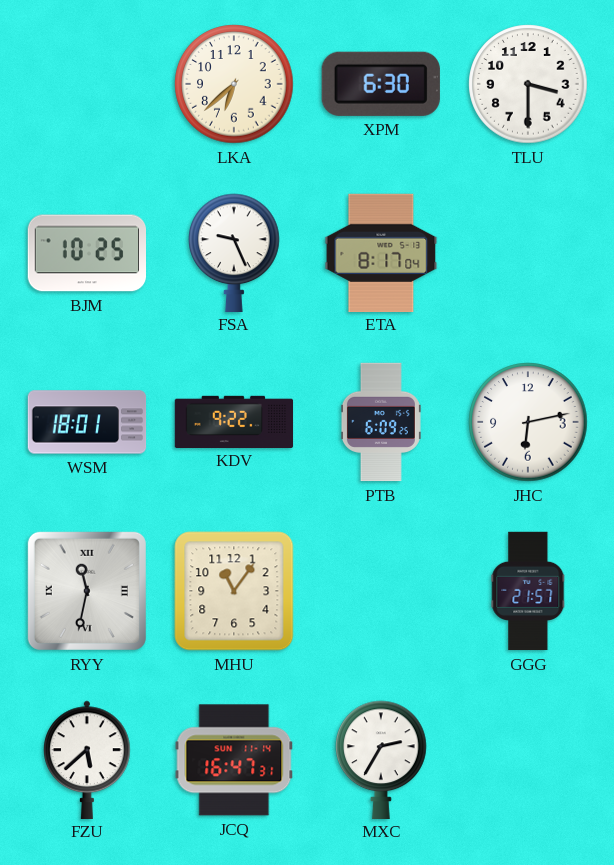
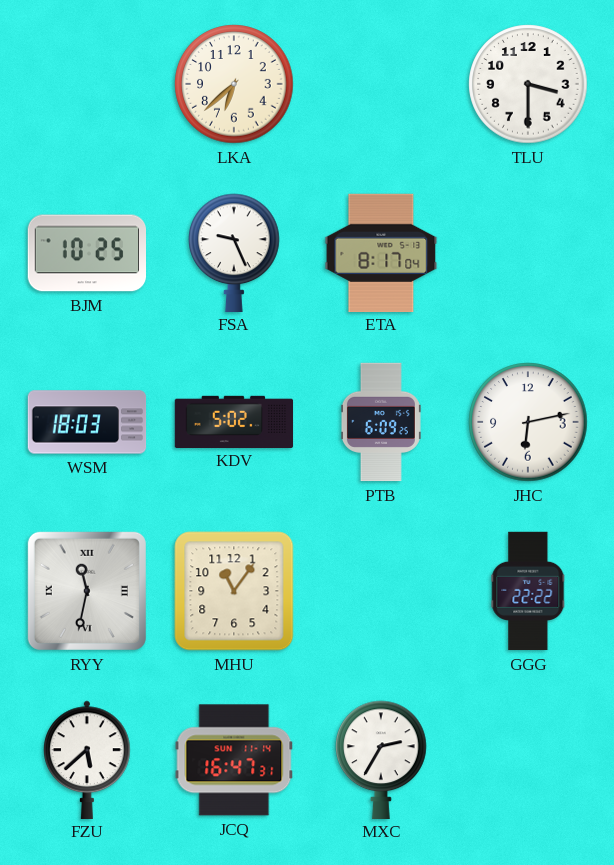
XPM: 6:30 -> none
WSM: 18:01 -> 18:03
KDV: 9:22 -> 5:02
GGG: 21:57 -> 22:22
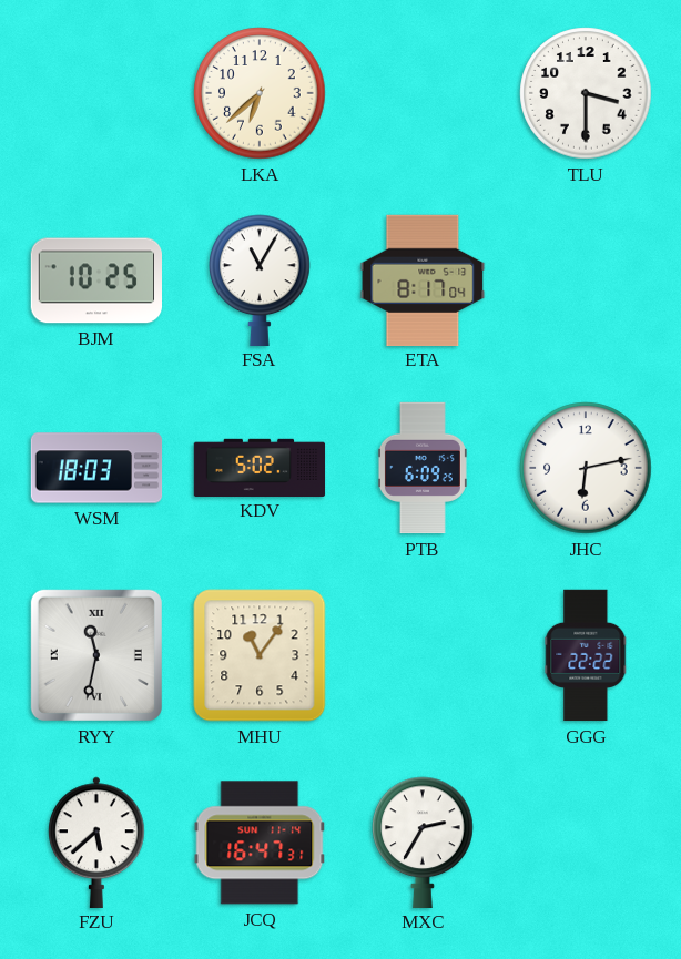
FSA: 9:26 -> 11:05
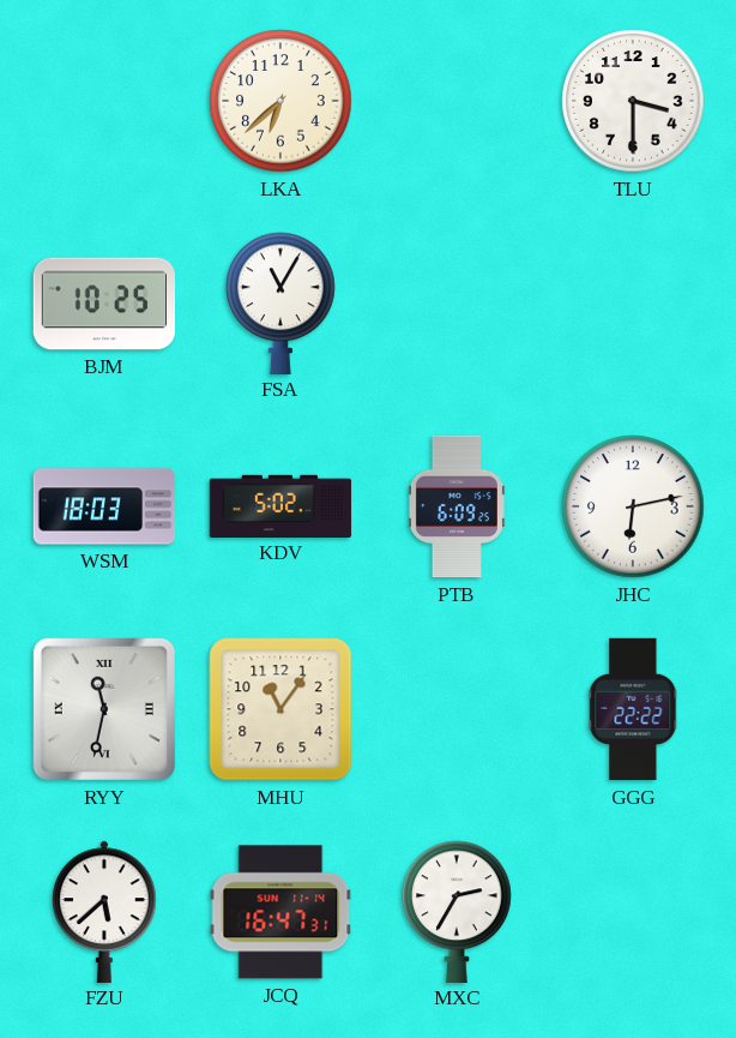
ETA: 8:17 -> none
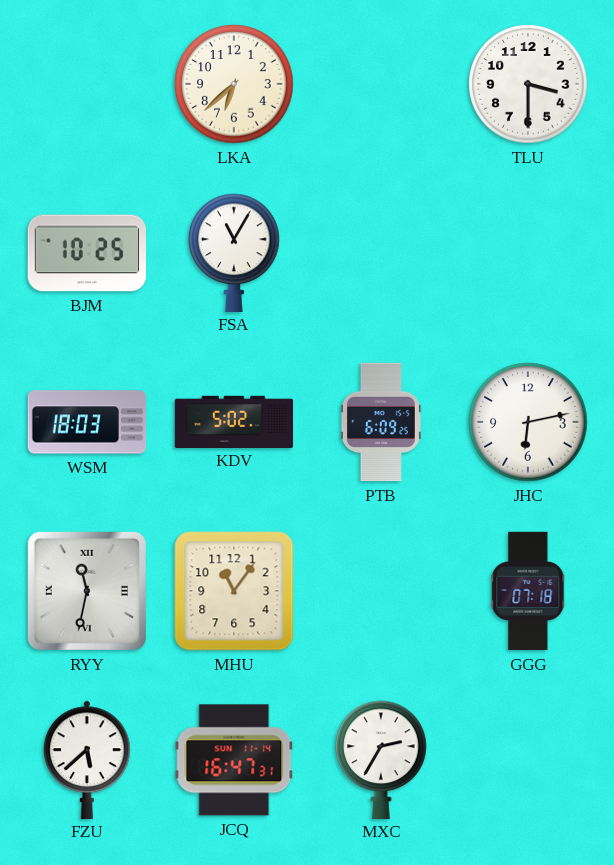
GGG: 22:22 -> 07:18
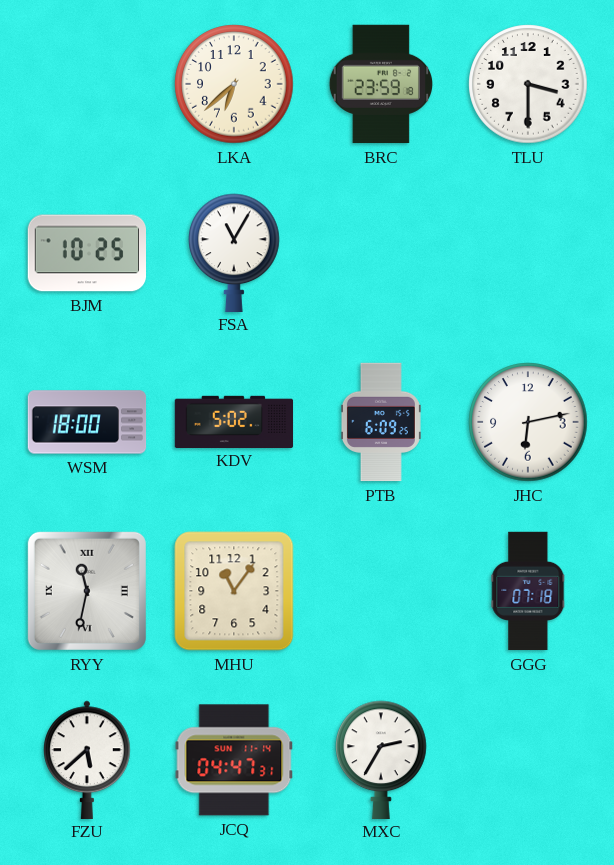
BRC: none -> 23:59
WSM: 18:03 -> 18:00
JCQ: 16:47 -> 04:47
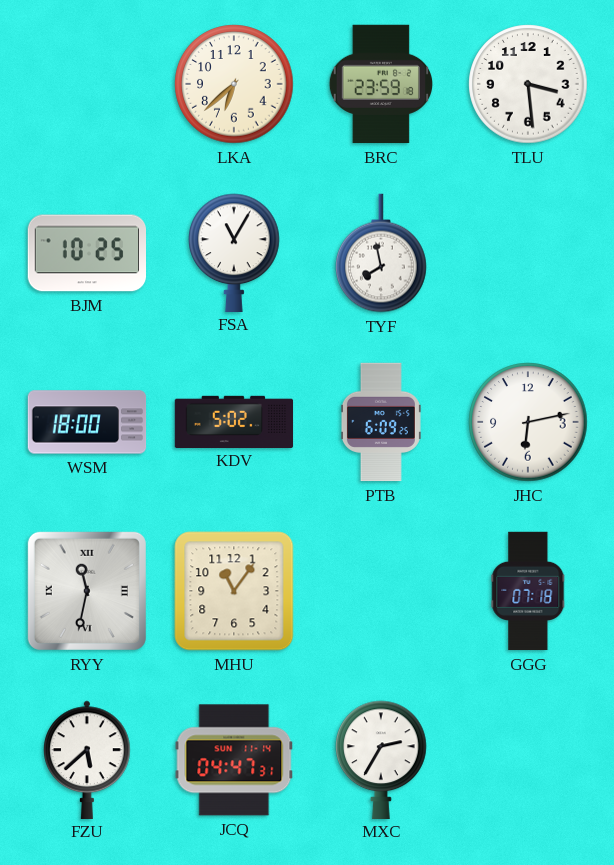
TLU: 3:30 -> 3:29
TYF: none -> 7:58
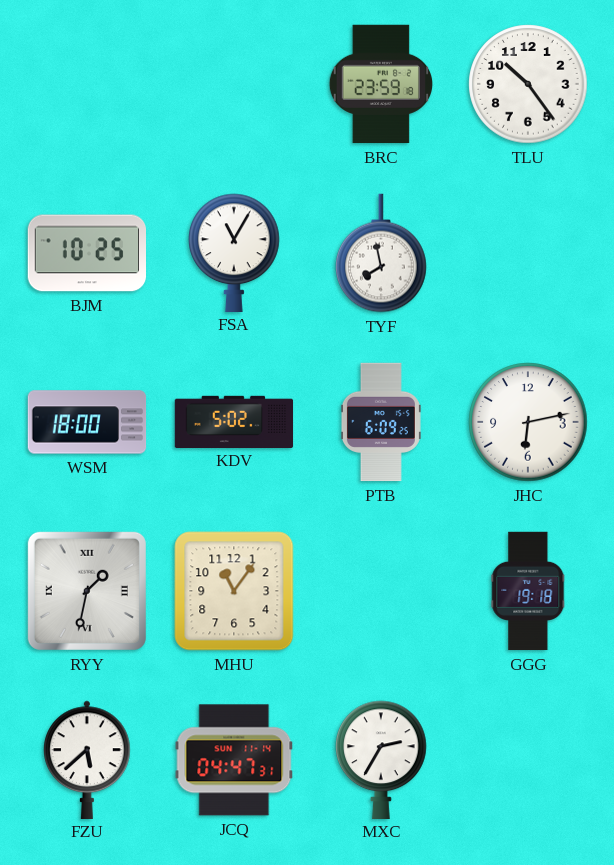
LKA: 6:38 -> none
TLU: 3:29 -> 10:24
RYY: 11:32 -> 1:32
GGG: 07:18 -> 19:18
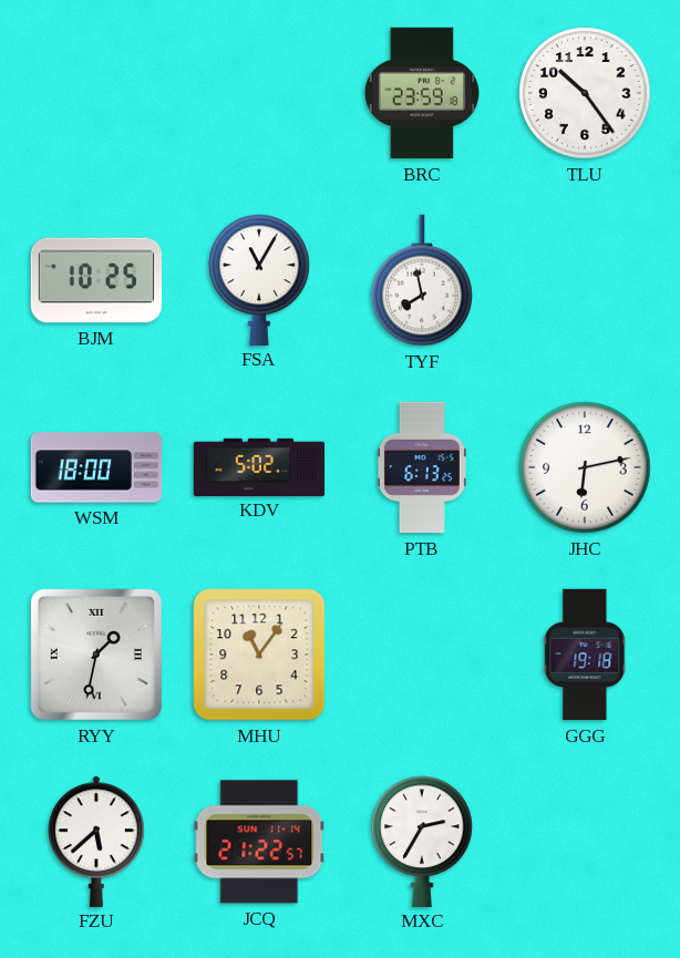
PTB: 6:09 -> 6:13
JCQ: 04:47 -> 21:22
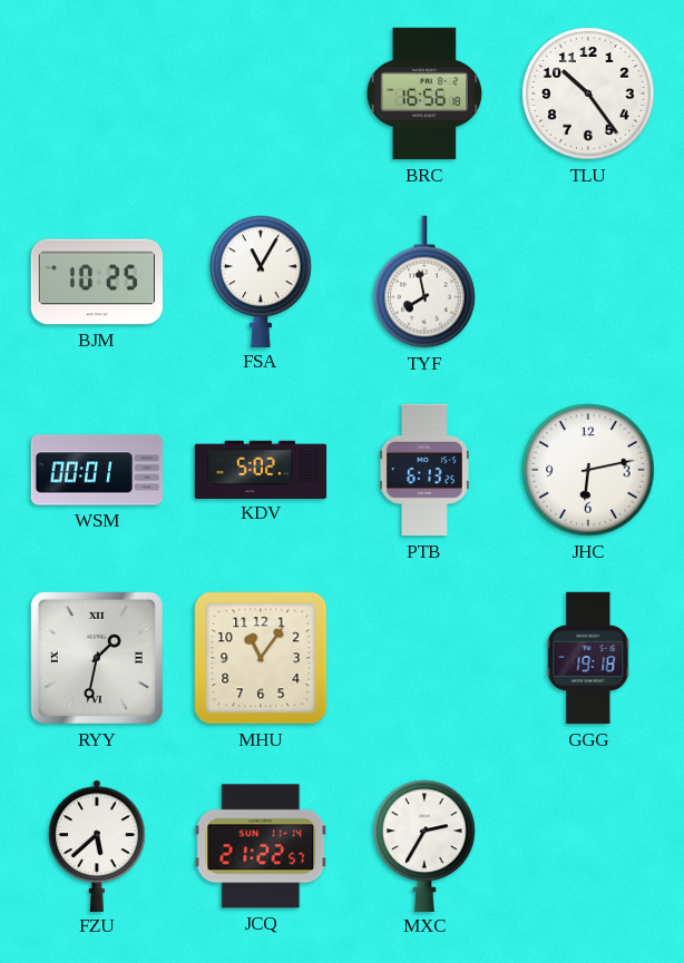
BRC: 23:59 -> 16:56
WSM: 18:00 -> 00:01
